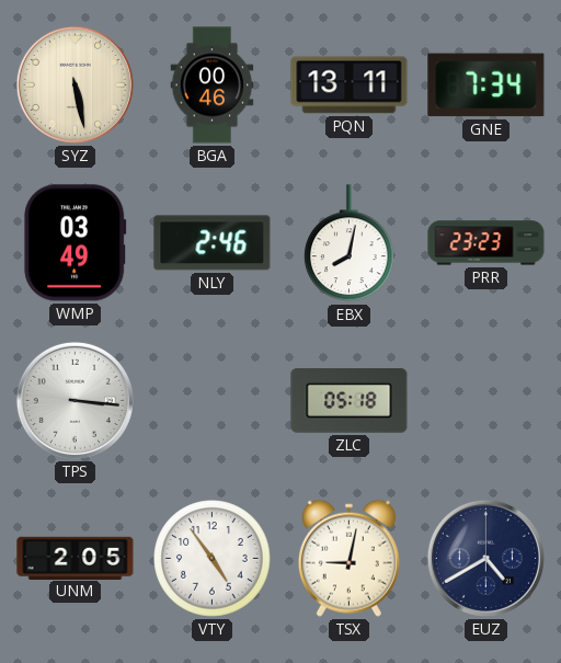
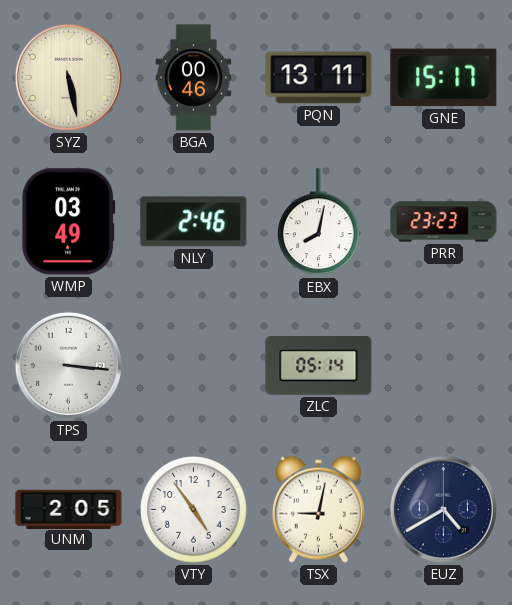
GNE: 7:34 -> 15:17
ZLC: 05:18 -> 05:14
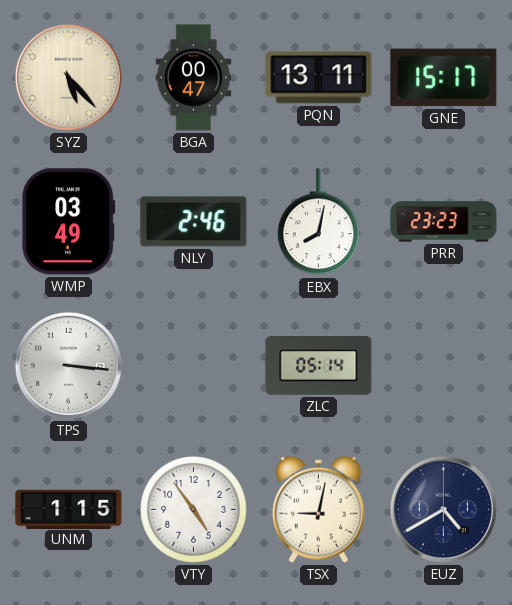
SYZ: 5:28 -> 5:23
BGA: 00:46 -> 00:47
UNM: 2:05 -> 1:15
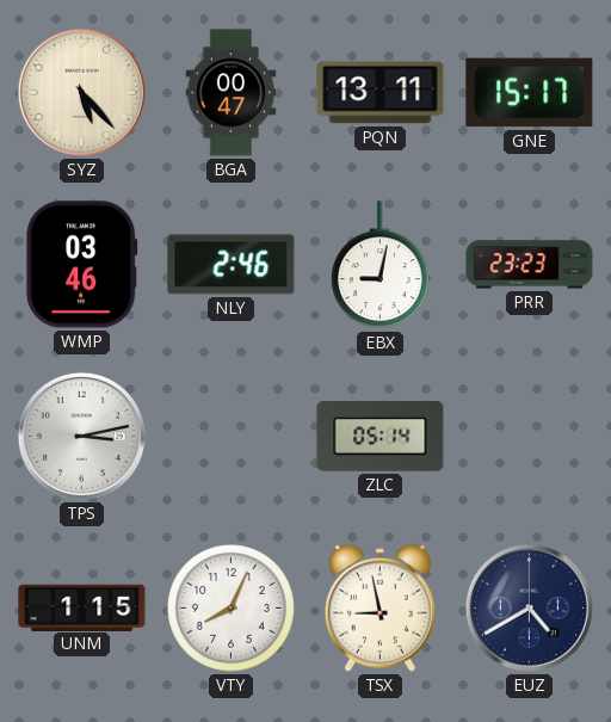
WMP: 03:49 -> 03:46
EBX: 8:02 -> 9:02
TPS: 3:16 -> 3:13
VTY: 4:54 -> 8:04
TSX: 9:02 -> 8:58
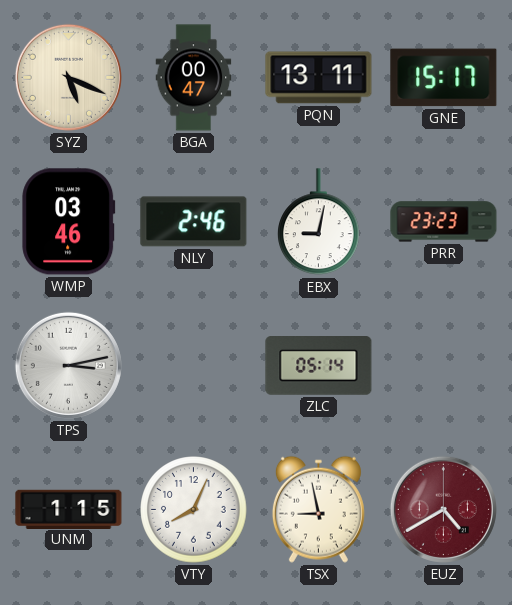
SYZ: 5:23 -> 5:19
EUZ dial: navy -> burgundy
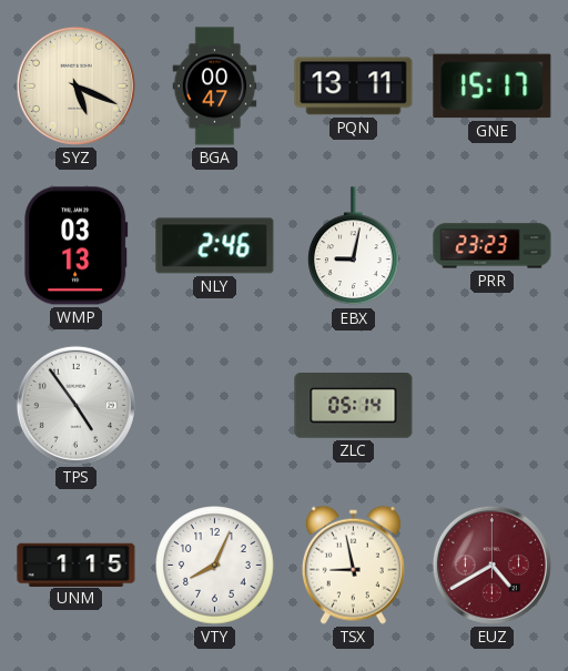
WMP: 03:46 -> 03:13
TPS: 3:13 -> 4:54
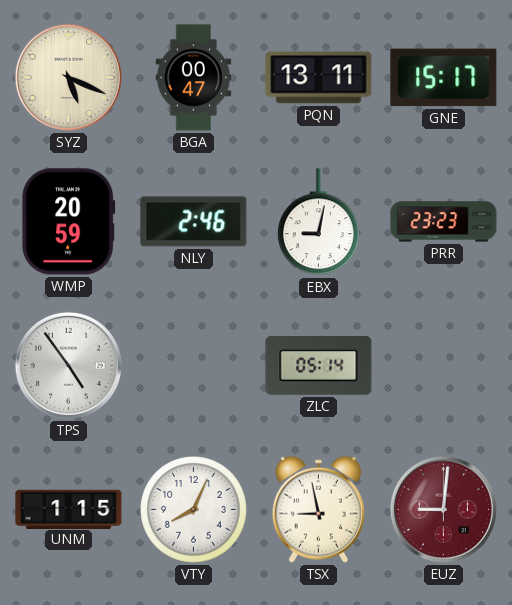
WMP: 03:13 -> 20:59
EUZ: 4:40 -> 9:01
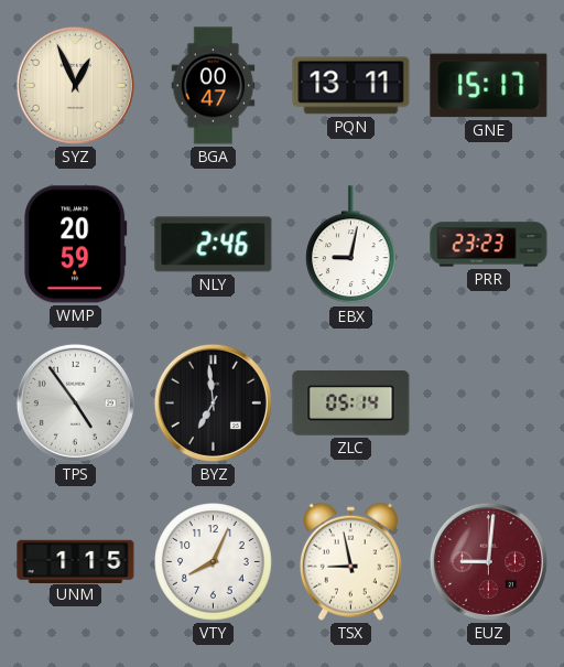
SYZ: 5:19 -> 12:56
BYZ: none -> 6:59
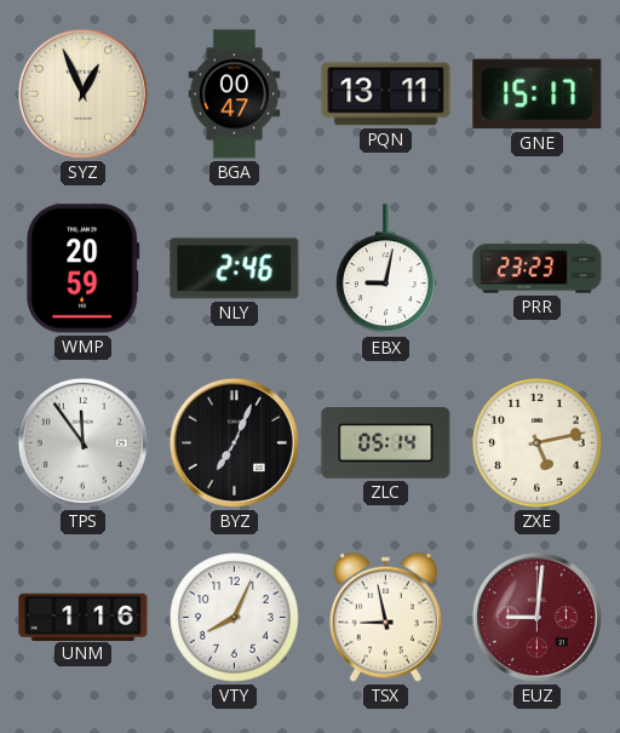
TPS: 4:54 -> 11:54
BYZ: 6:59 -> 7:04
ZXE: none -> 5:13
UNM: 1:15 -> 1:16
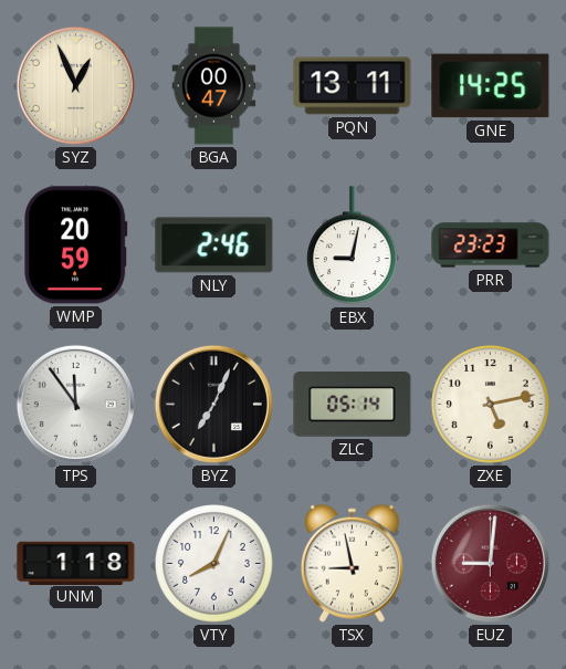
GNE: 15:17 -> 14:25
UNM: 1:16 -> 1:18
